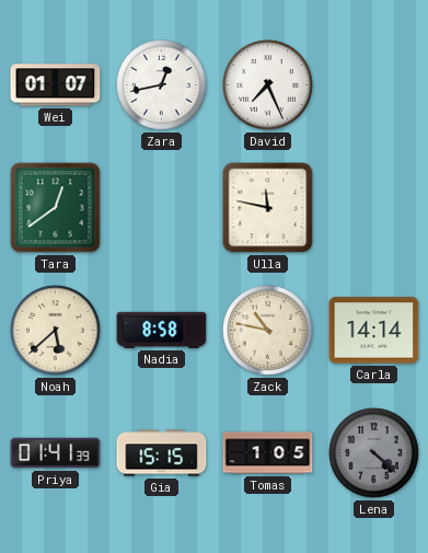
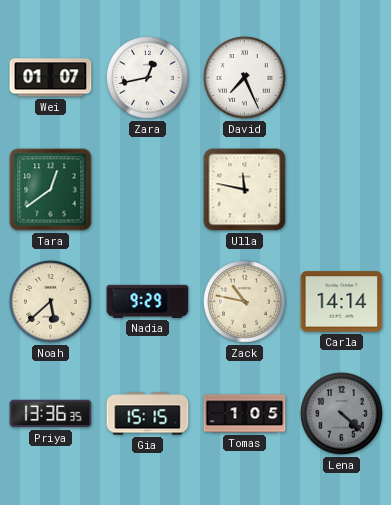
Nadia: 8:58 -> 9:29
Priya: 01:41 -> 13:36
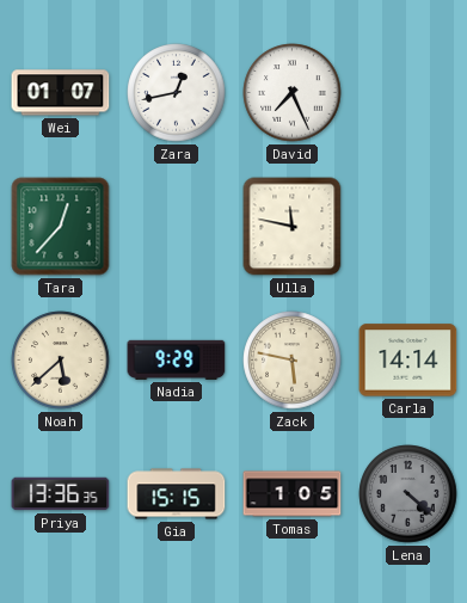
Tara: 12:39 -> 12:37
Zack: 10:47 -> 5:47
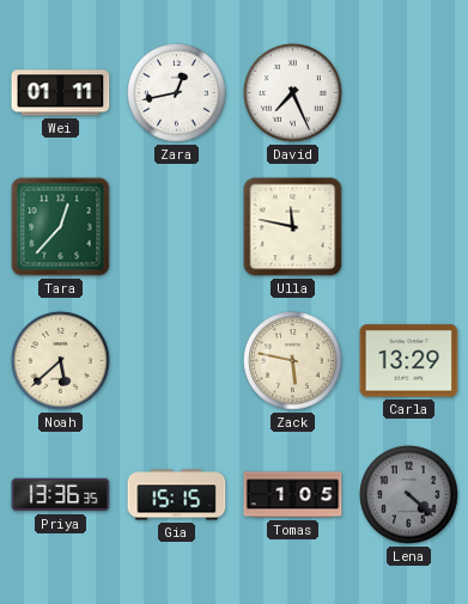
Wei: 01:07 -> 01:11
Nadia: 9:29 -> none
Carla: 14:14 -> 13:29
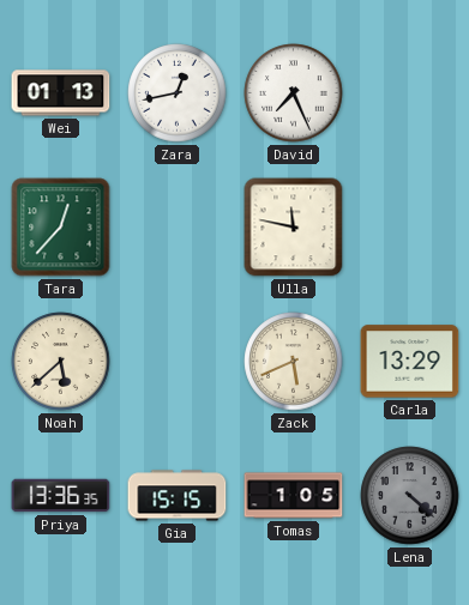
Wei: 01:11 -> 01:13
Zack: 5:47 -> 5:41
